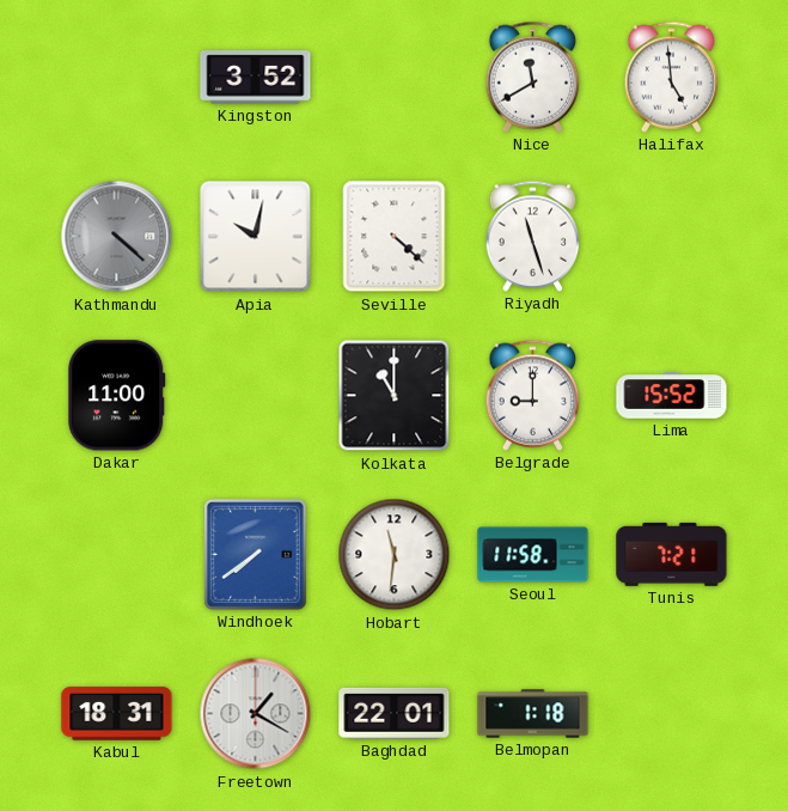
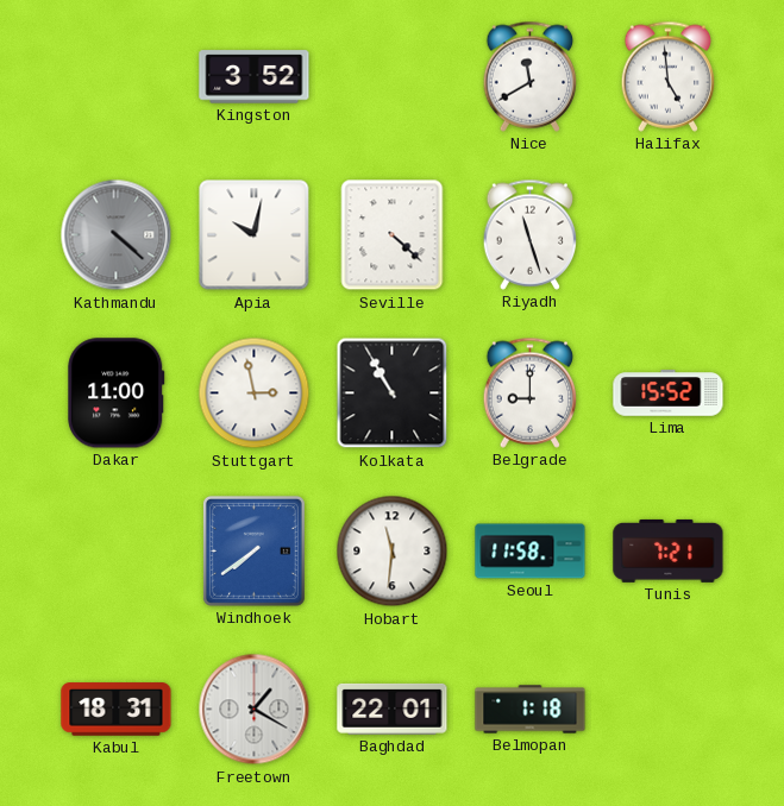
Stuttgart: none -> 2:58
Kolkata: 11:00 -> 10:55
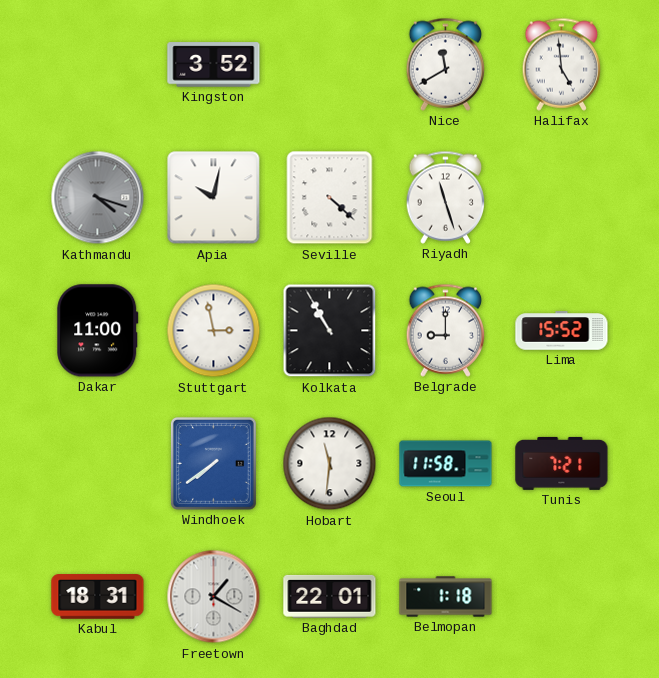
Kathmandu: 4:22 -> 4:18
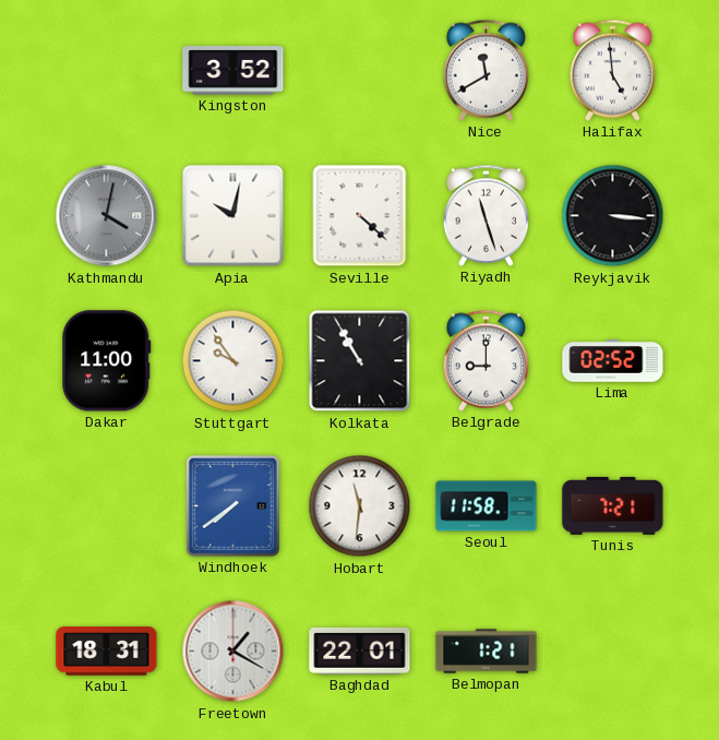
Kathmandu: 4:18 -> 4:02
Reykjavik: none -> 3:16
Stuttgart: 2:58 -> 9:54
Lima: 15:52 -> 02:52
Belmopan: 1:18 -> 1:21
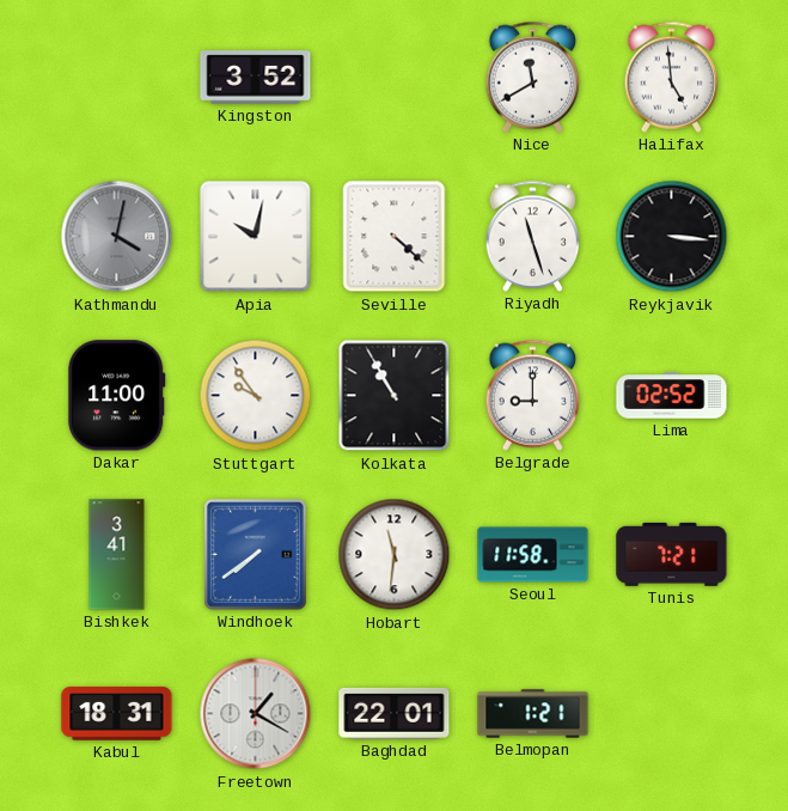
Bishkek: none -> 3:41
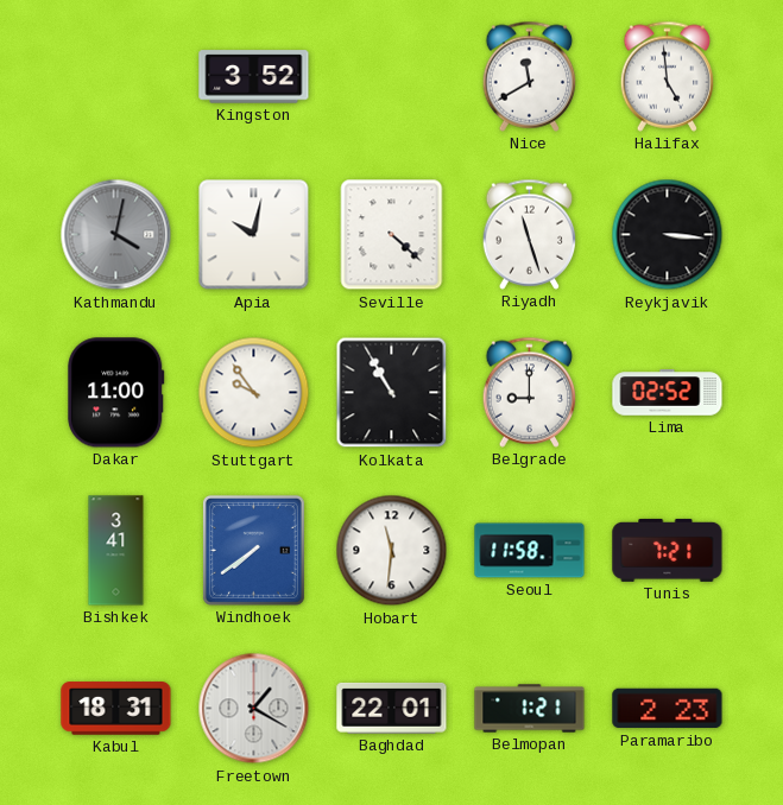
Paramaribo: none -> 2:23
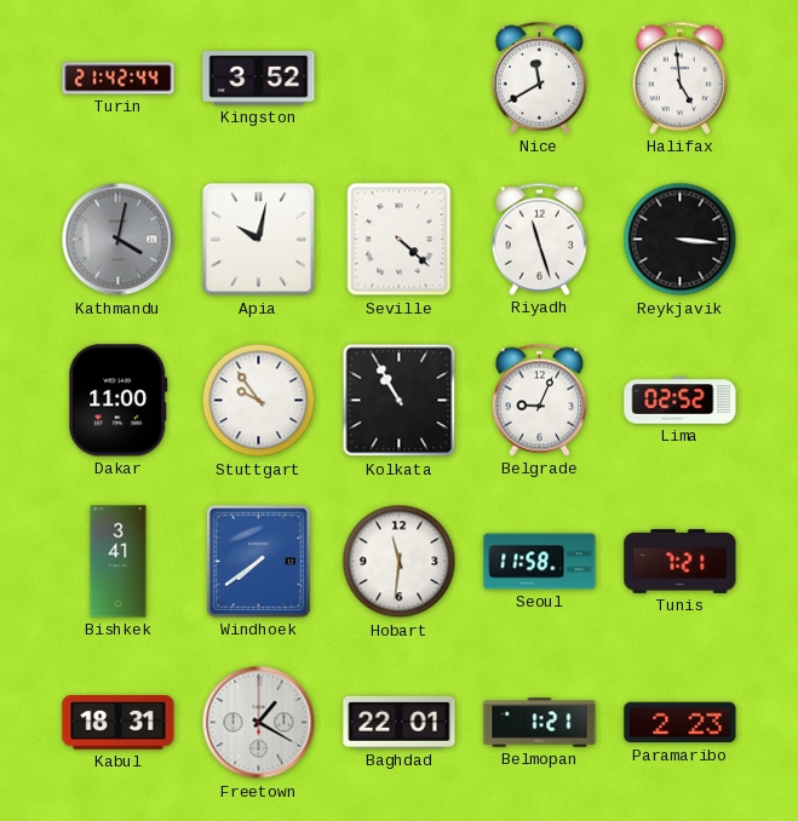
Turin: none -> 21:42
Belgrade: 9:00 -> 9:04
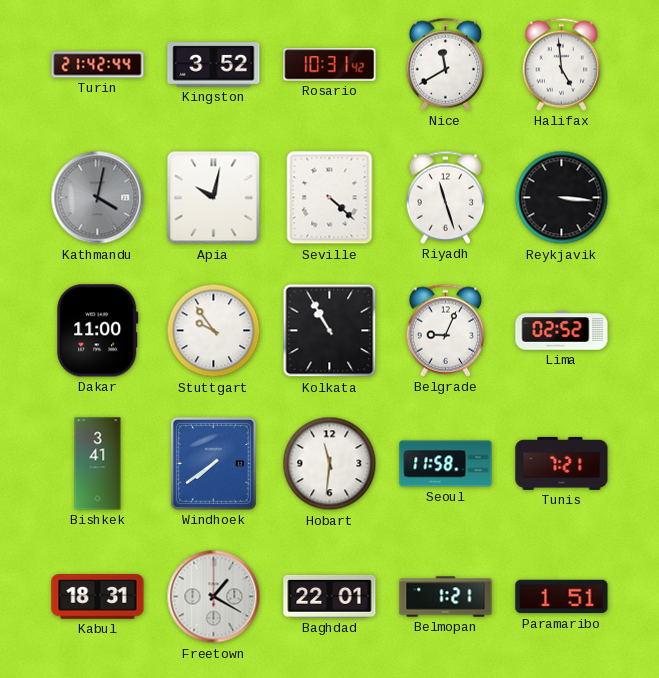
Rosario: none -> 10:31
Paramaribo: 2:23 -> 1:51
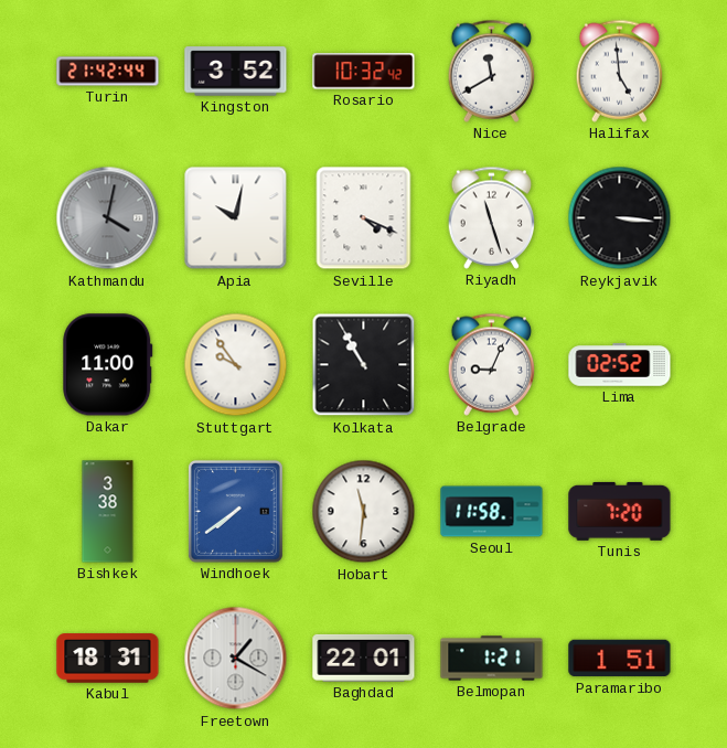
Rosario: 10:31 -> 10:32
Seville: 4:22 -> 4:19
Bishkek: 3:41 -> 3:38
Tunis: 7:21 -> 7:20
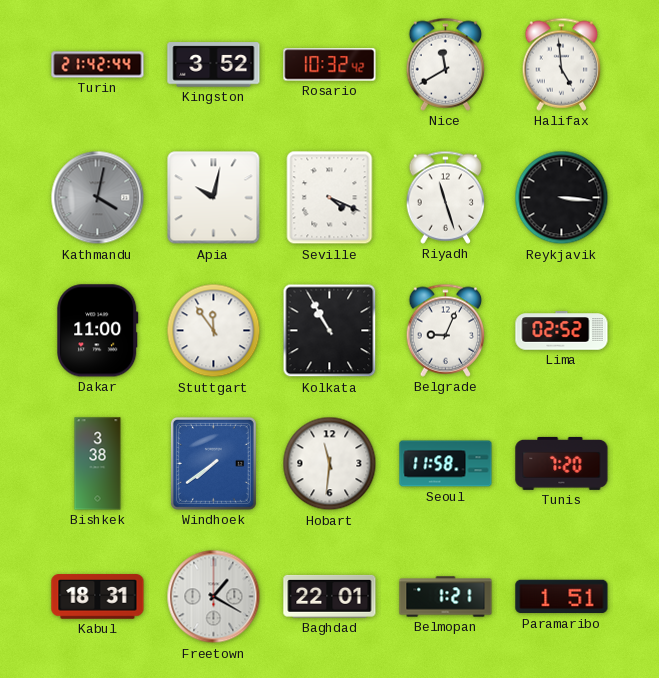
Stuttgart: 9:54 -> 11:54
